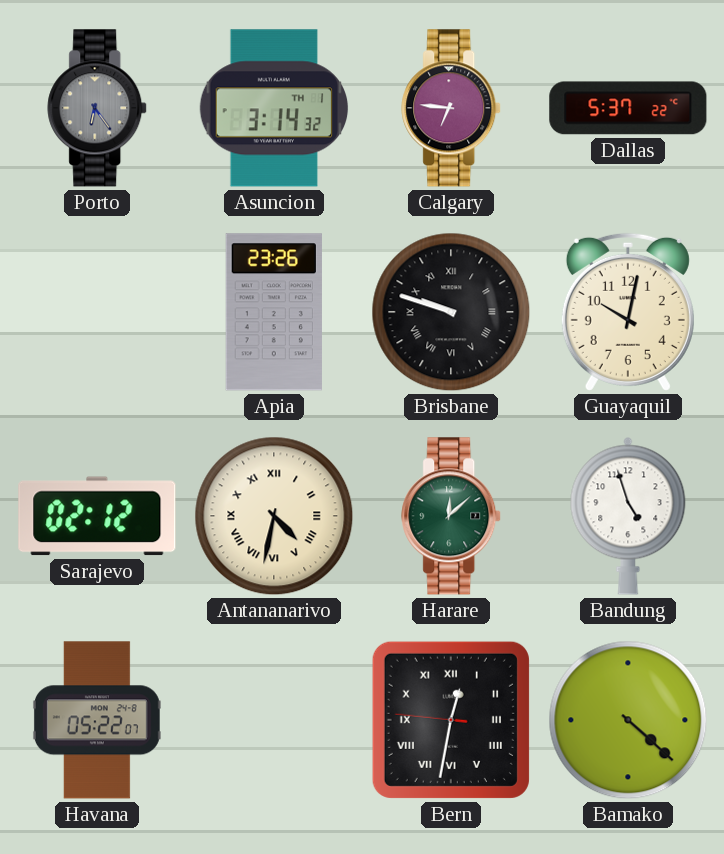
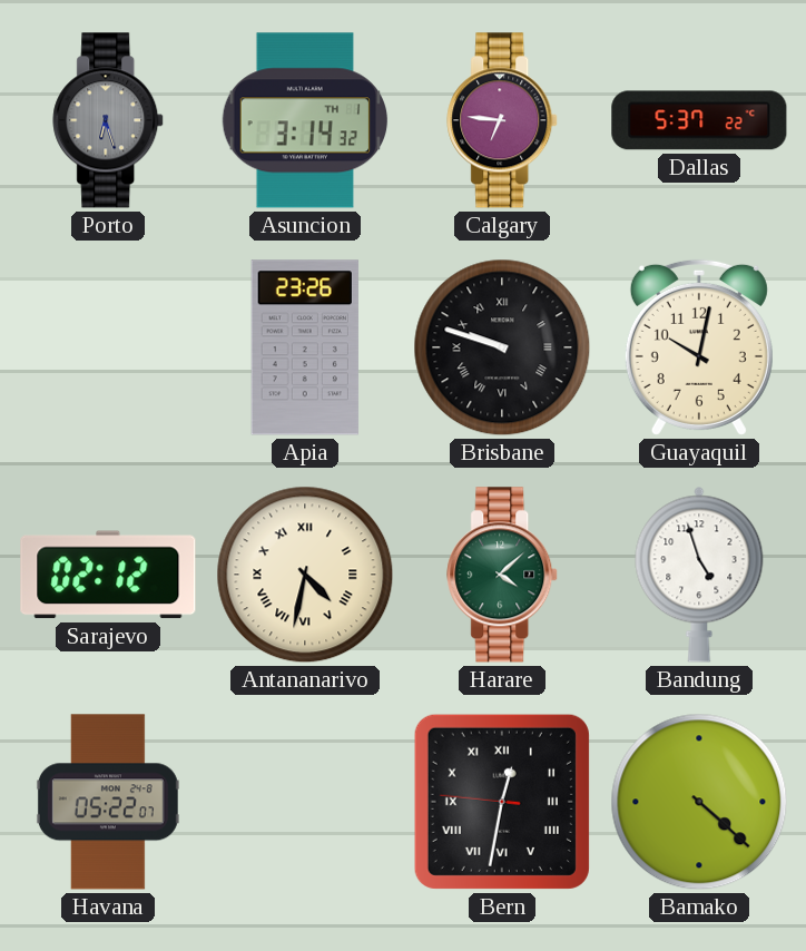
Porto: 6:24 -> 6:27
Harare: 12:08 -> 4:08
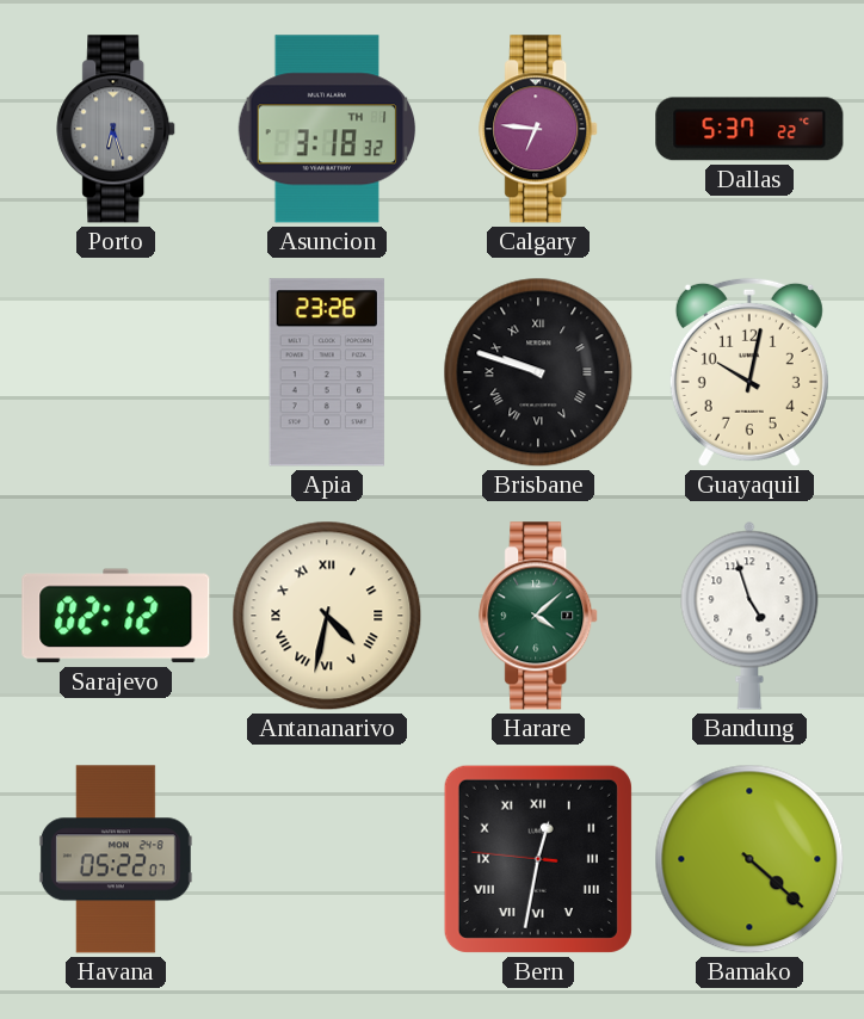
Asuncion: 3:14 -> 3:18
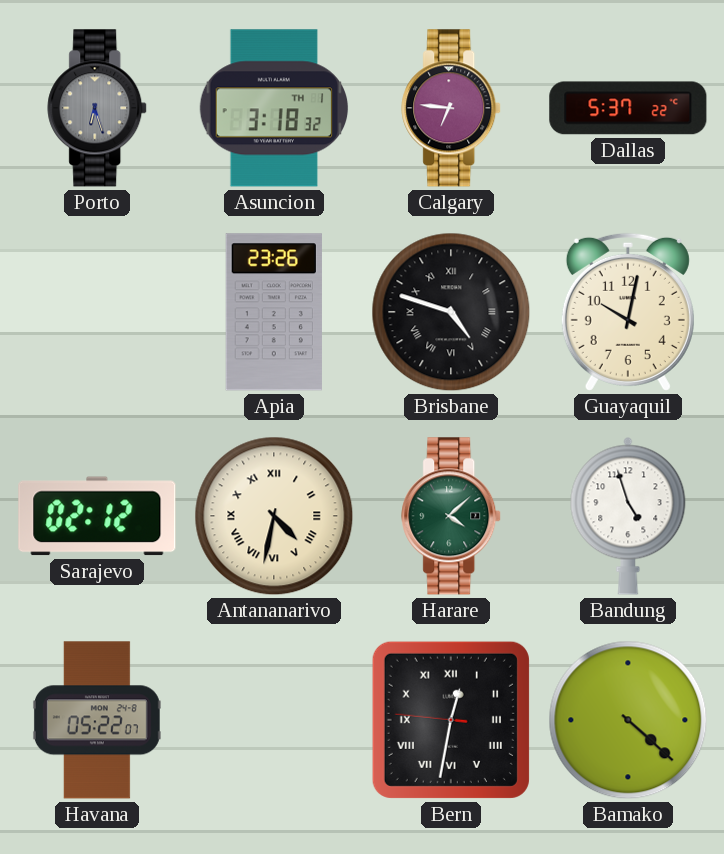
Brisbane: 9:48 -> 4:48
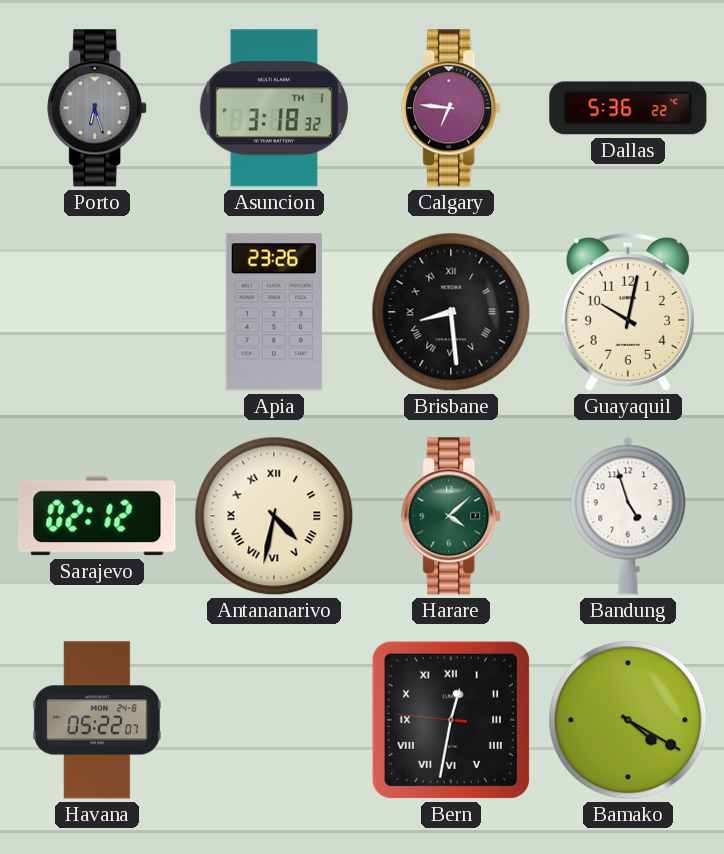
Dallas: 5:37 -> 5:36
Brisbane: 4:48 -> 8:29
Bamako: 4:22 -> 4:20
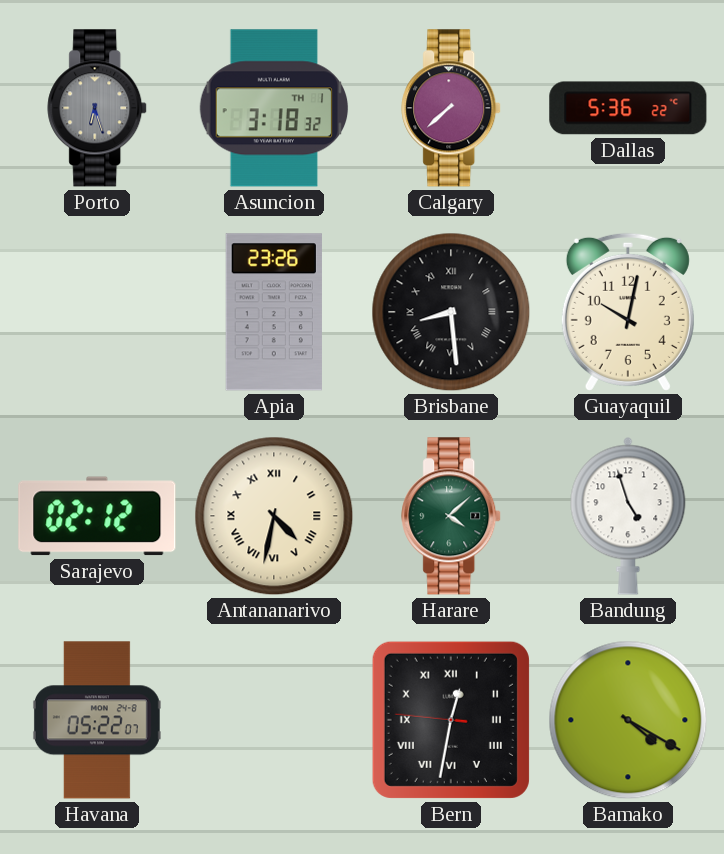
Calgary: 6:46 -> 7:38
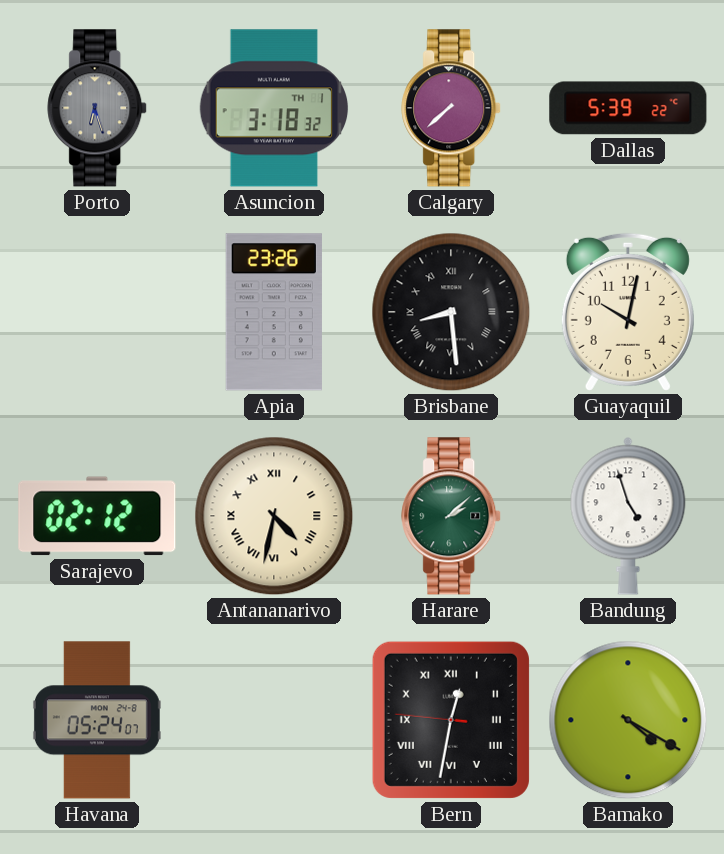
Dallas: 5:36 -> 5:39
Harare: 4:08 -> 2:08
Havana: 05:22 -> 05:24
